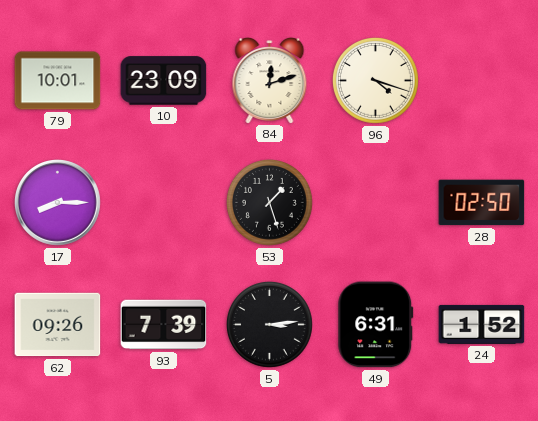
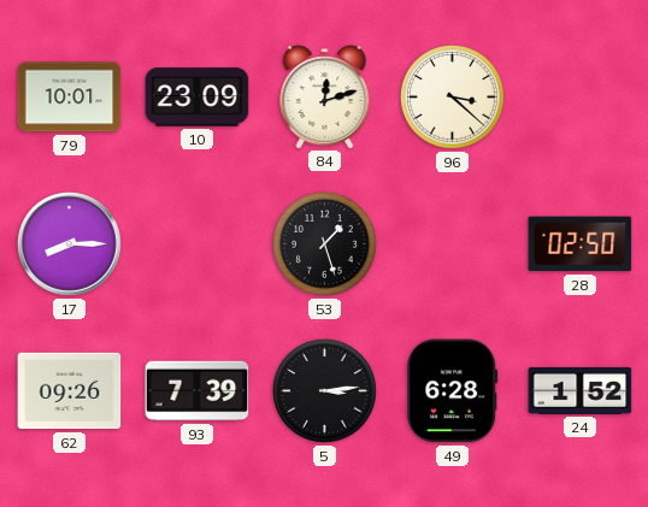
96: 4:18 -> 3:22
49: 6:31 -> 6:28
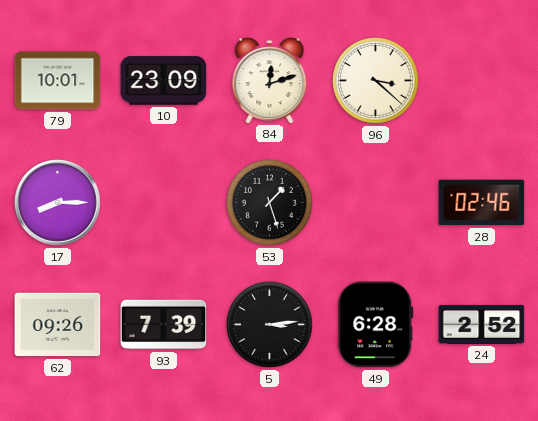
28: 02:50 -> 02:46
24: 1:52 -> 2:52
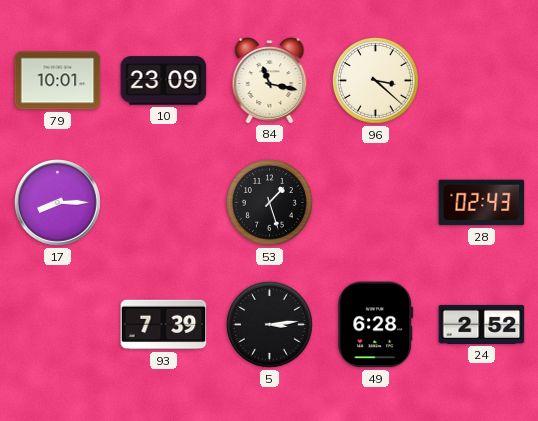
84: 12:12 -> 11:17
28: 02:46 -> 02:43
62: 09:26 -> none
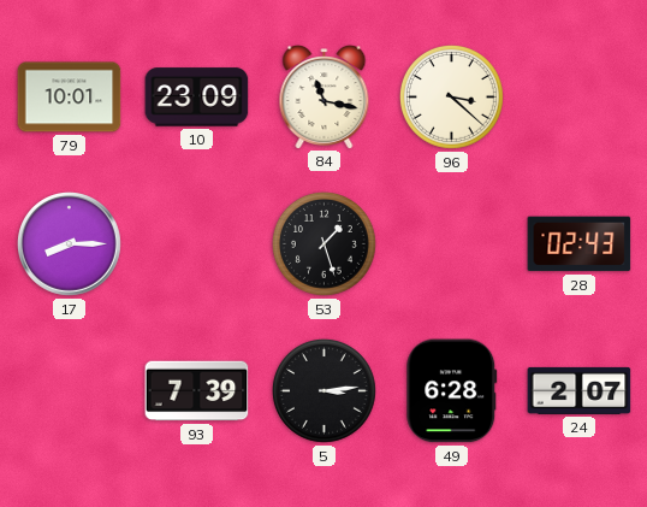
24: 2:52 -> 2:07
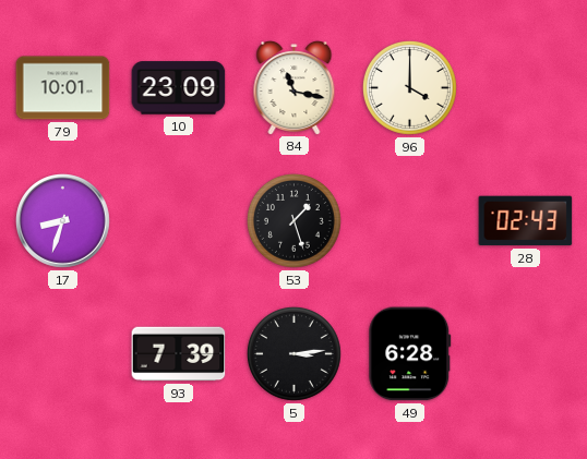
96: 3:22 -> 4:00
17: 8:15 -> 8:33
24: 2:07 -> none
